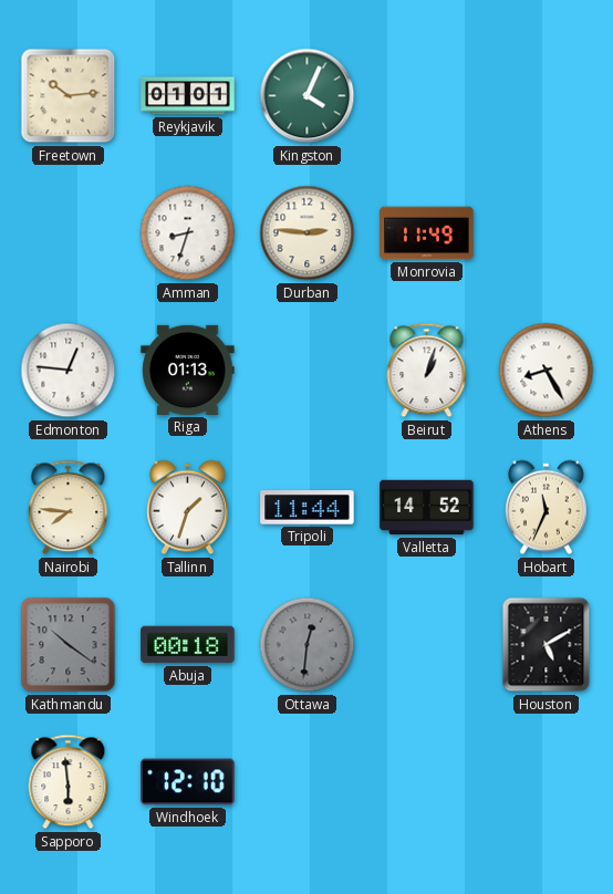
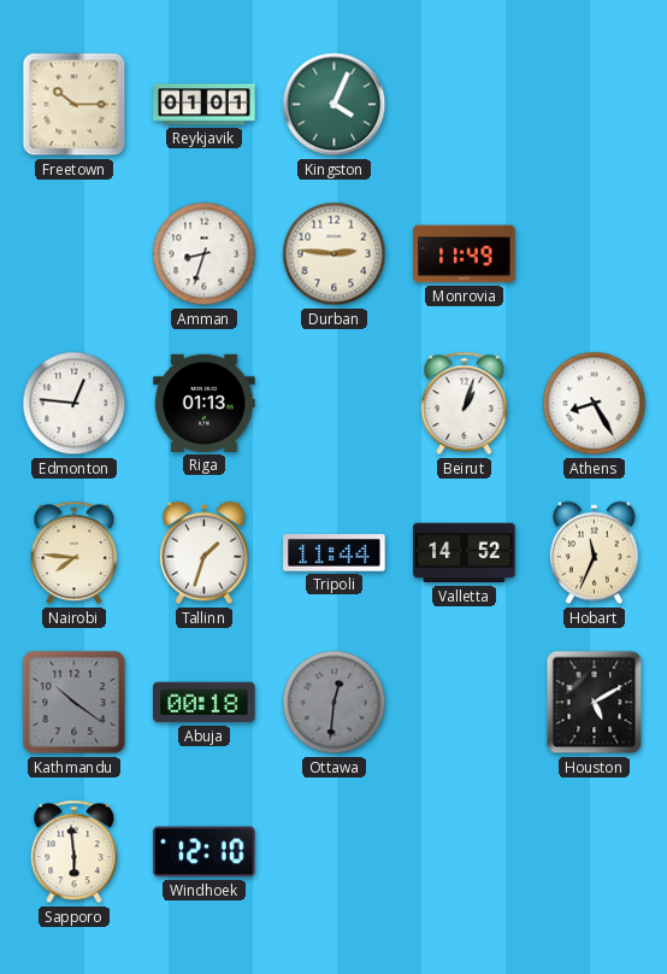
Freetown: 10:14 -> 10:15
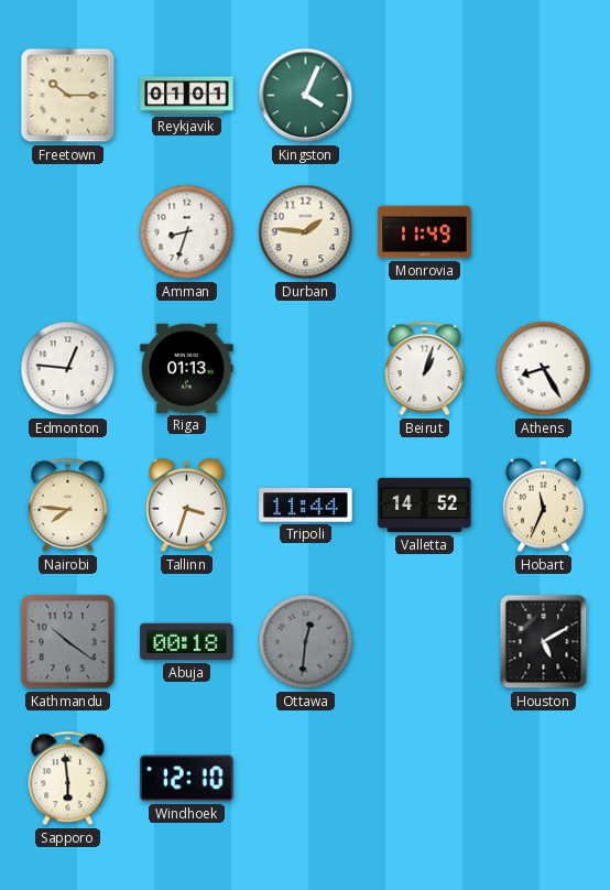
Durban: 2:46 -> 1:46
Tallinn: 1:33 -> 3:33
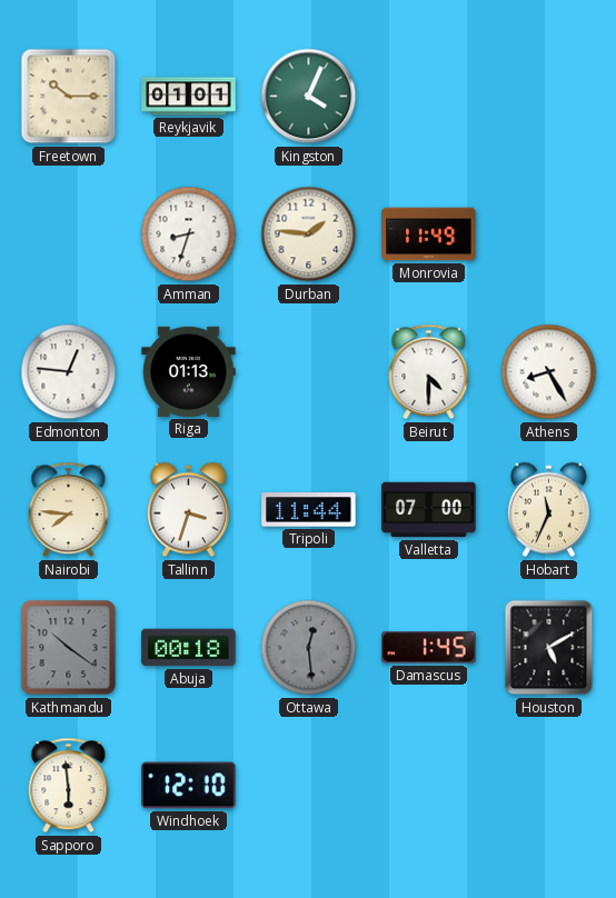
Beirut: 1:03 -> 4:30
Valletta: 14:52 -> 07:00
Ottawa: 12:31 -> 12:29
Damascus: none -> 1:45
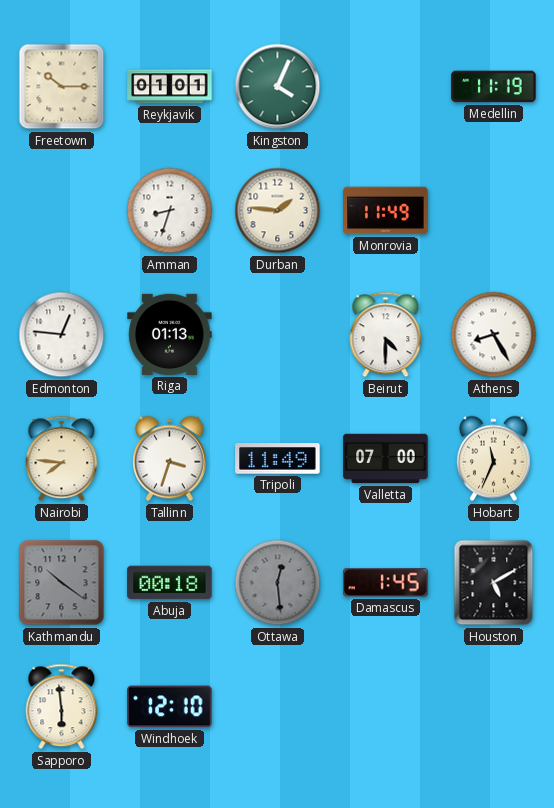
Medellin: none -> 11:19
Tripoli: 11:44 -> 11:49
